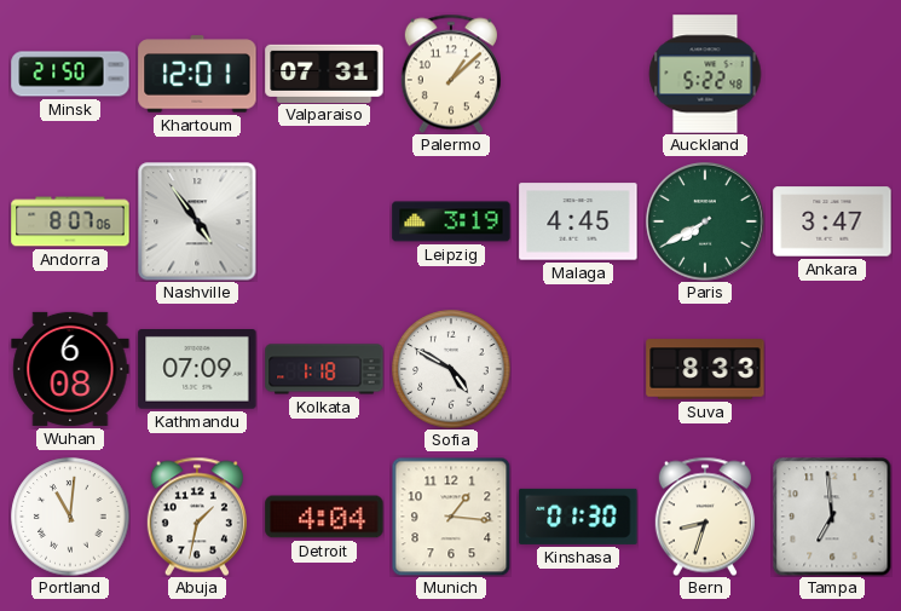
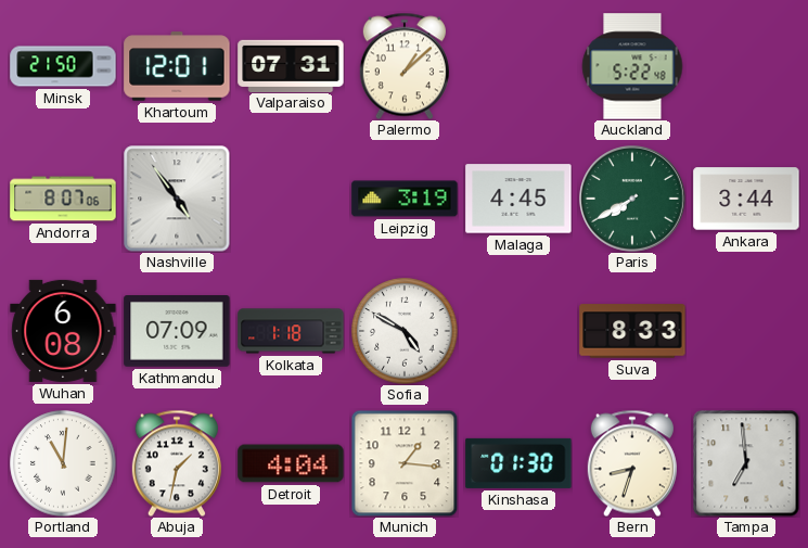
Ankara: 3:47 -> 3:44
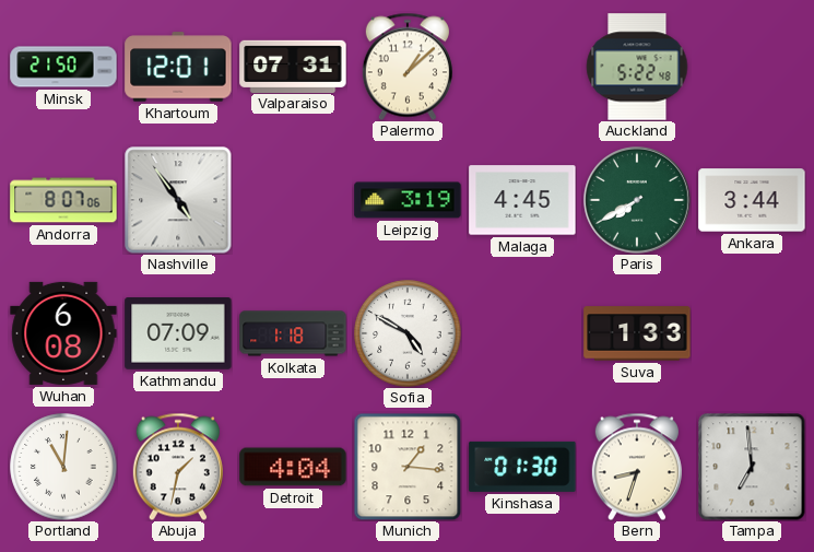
Suva: 8:33 -> 1:33
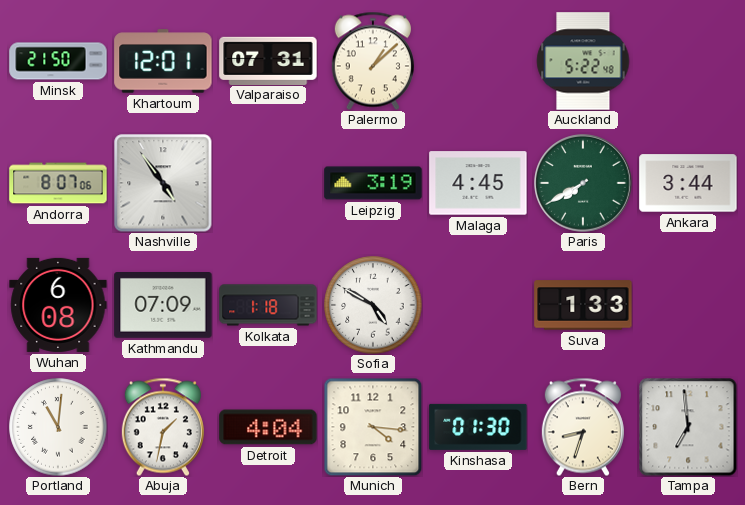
Munich: 1:16 -> 4:16
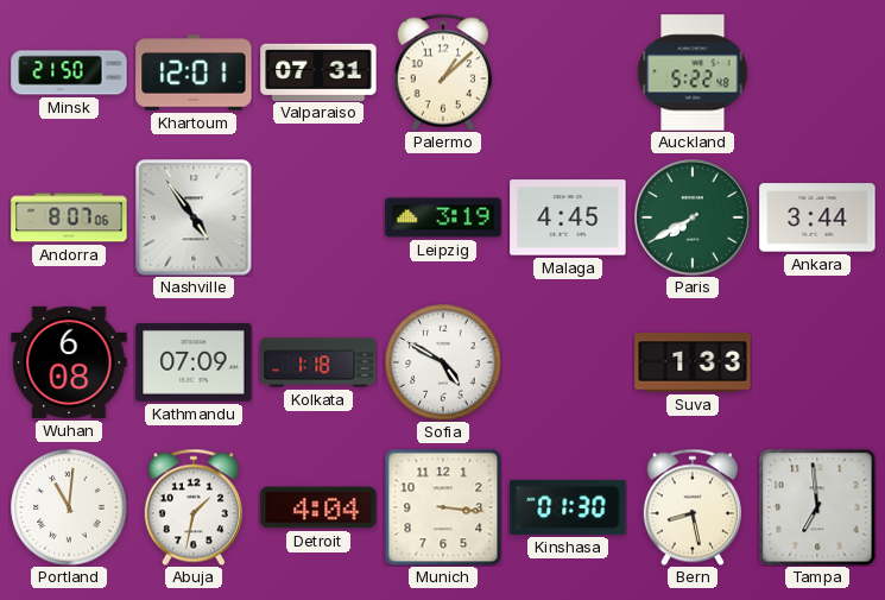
Munich: 4:16 -> 3:16
Bern: 8:33 -> 8:28
